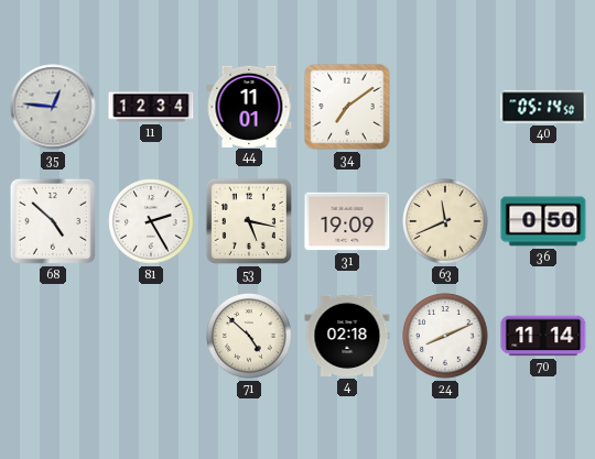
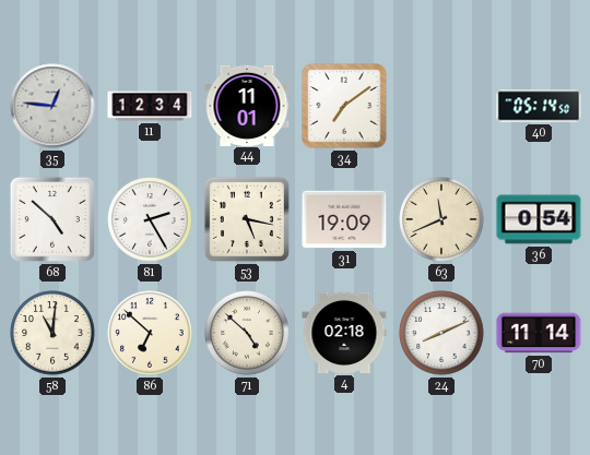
36: 0:50 -> 0:54
58: none -> 11:01
86: none -> 6:52
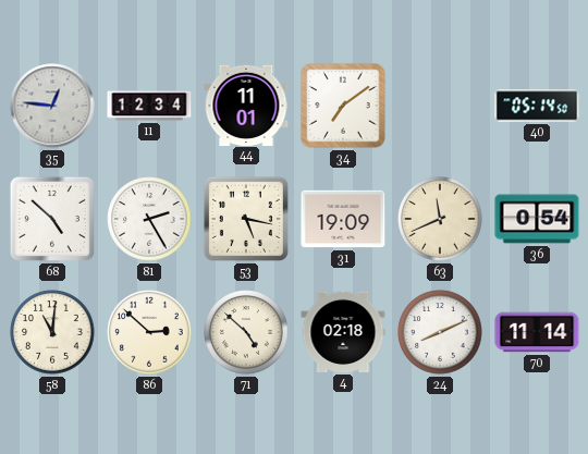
86: 6:52 -> 2:52
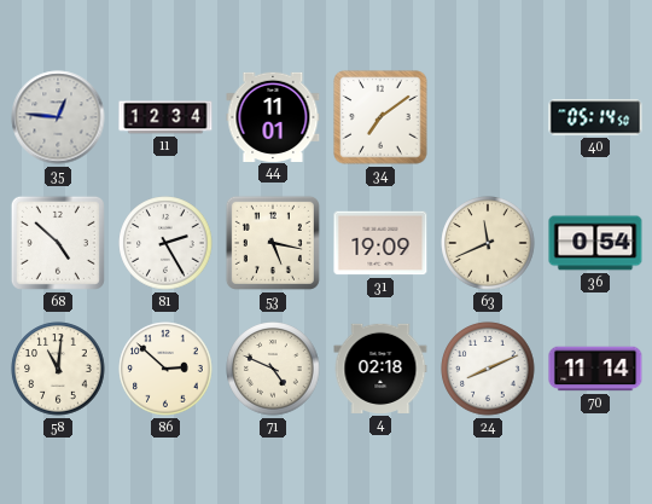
71: 4:52 -> 4:49
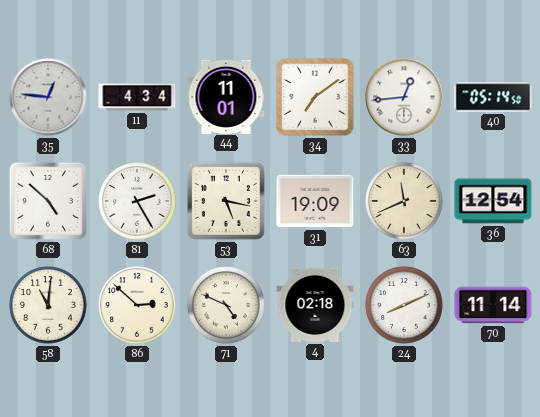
11: 12:34 -> 4:34
33: none -> 12:44
36: 0:54 -> 12:54
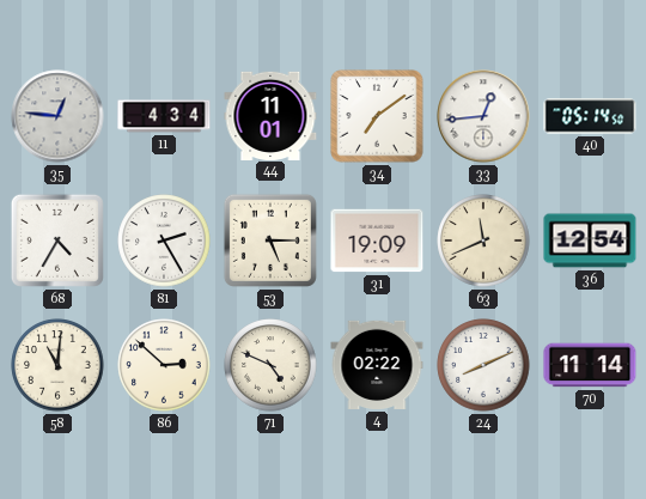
68: 4:52 -> 4:35
53: 5:17 -> 5:15
4: 02:18 -> 02:22
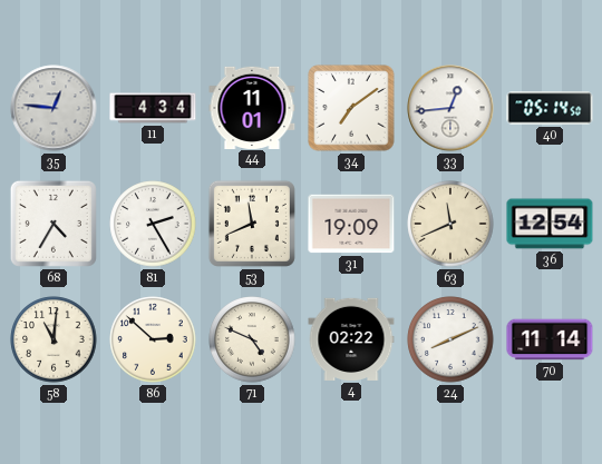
53: 5:15 -> 11:41
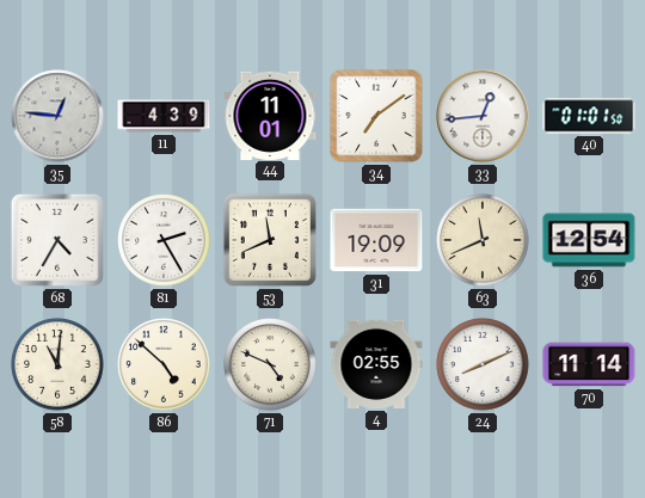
11: 4:34 -> 4:39
40: 05:14 -> 01:01
86: 2:52 -> 4:52
4: 02:22 -> 02:55
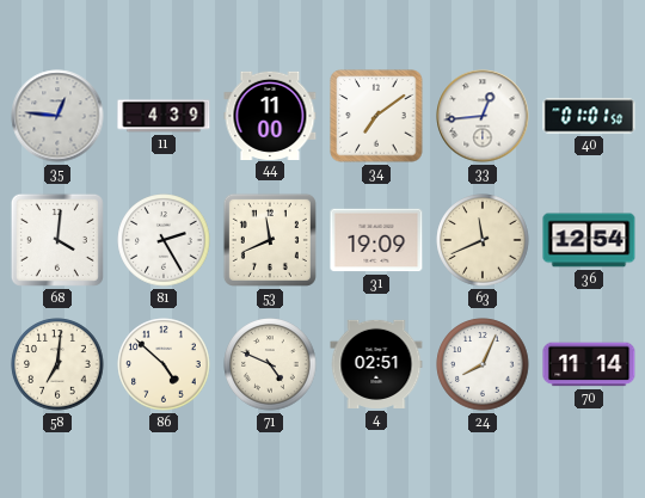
44: 11:01 -> 11:00
68: 4:35 -> 4:01
58: 11:01 -> 7:01
4: 02:55 -> 02:51
24: 8:11 -> 8:04
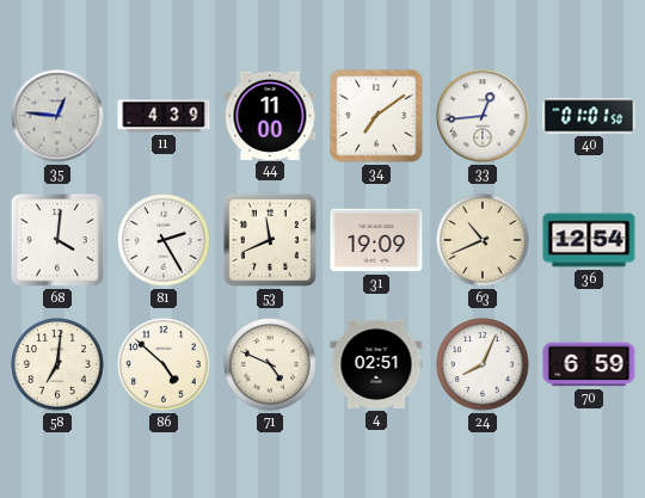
63: 11:41 -> 10:41
70: 11:14 -> 6:59
